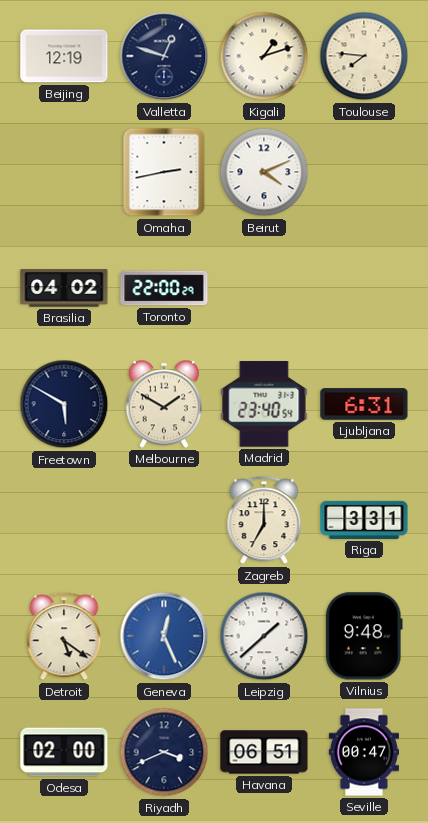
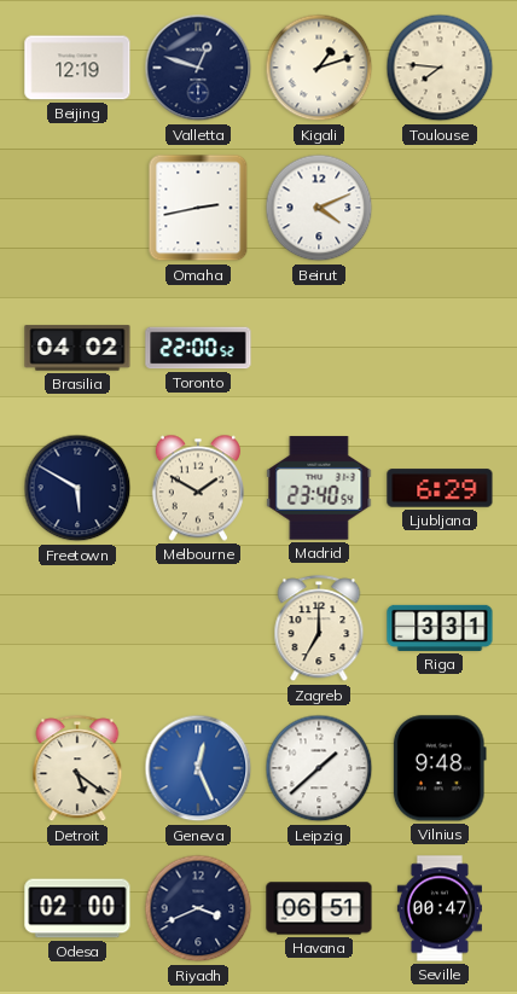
Toronto: 22:00:29 -> 22:00:52
Ljubljana: 6:31 -> 6:29
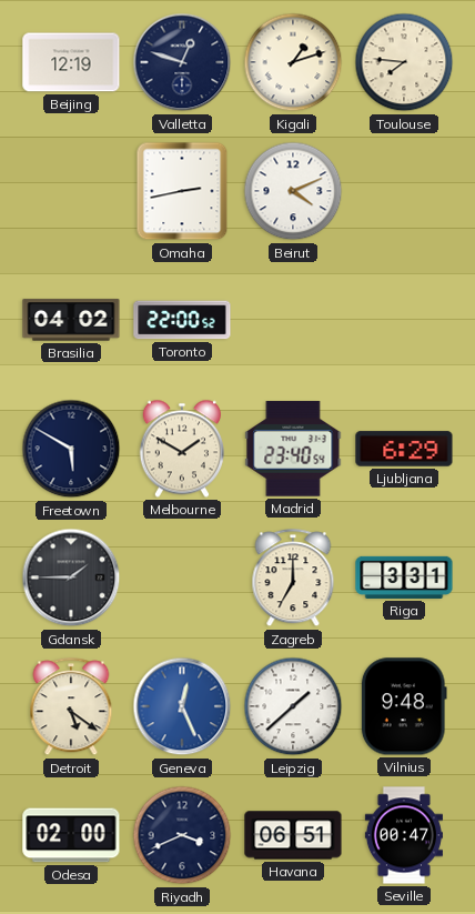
Gdansk: none -> 1:45
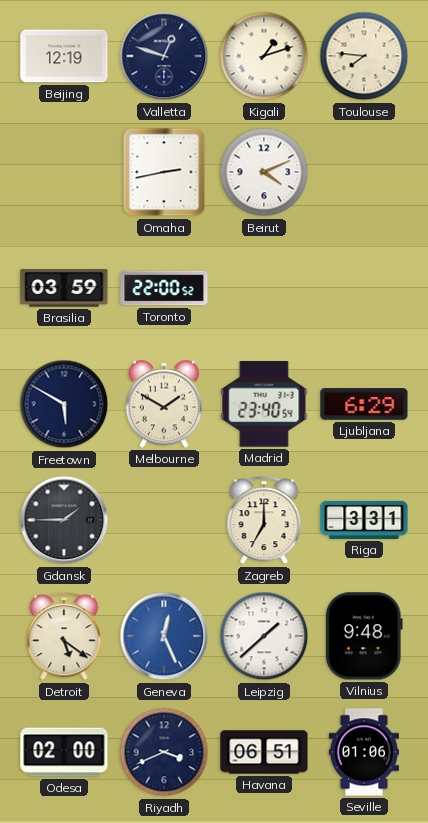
Brasilia: 04:02 -> 03:59
Seville: 00:47 -> 01:06
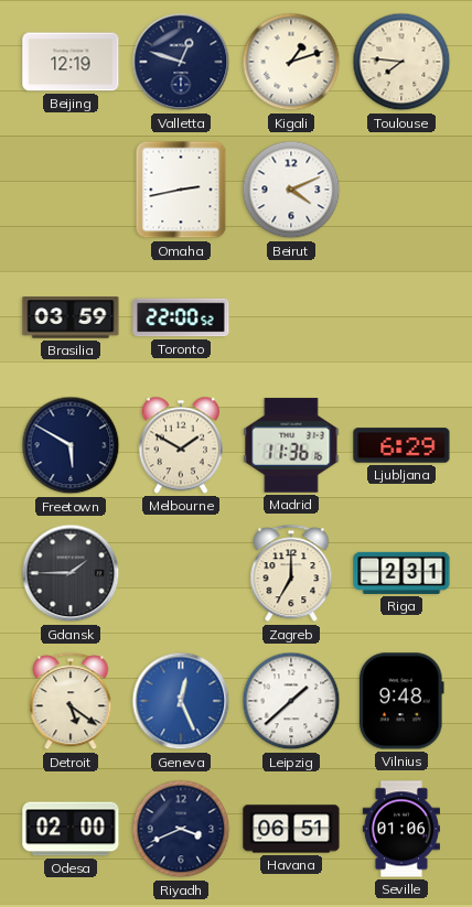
Madrid: 23:40 -> 11:36
Riga: 3:31 -> 2:31
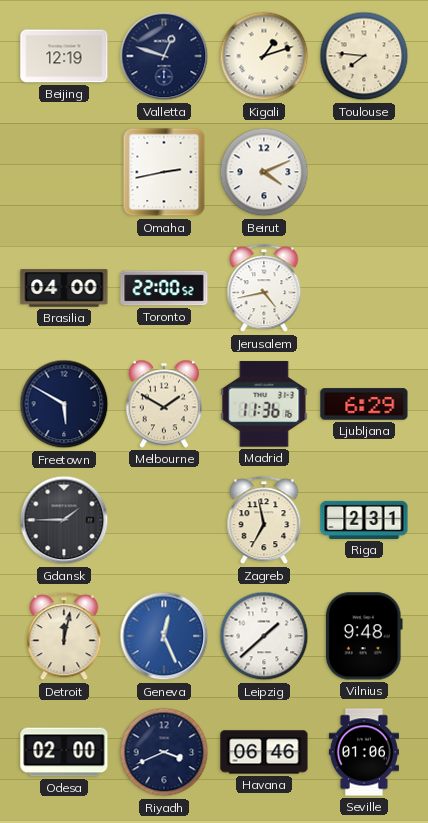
Brasilia: 03:59 -> 04:00
Jerusalem: none -> 4:43
Zagreb: 7:00 -> 6:58
Detroit: 5:21 -> 12:02
Havana: 06:51 -> 06:46
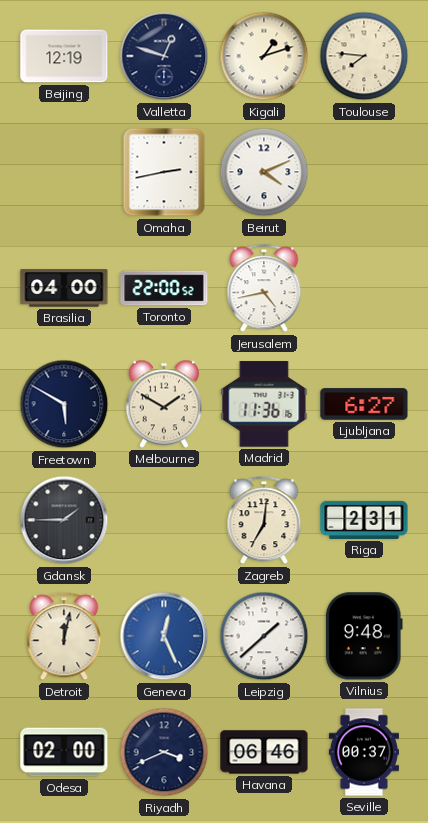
Ljubljana: 6:29 -> 6:27
Zagreb: 6:58 -> 7:01
Seville: 01:06 -> 00:37
